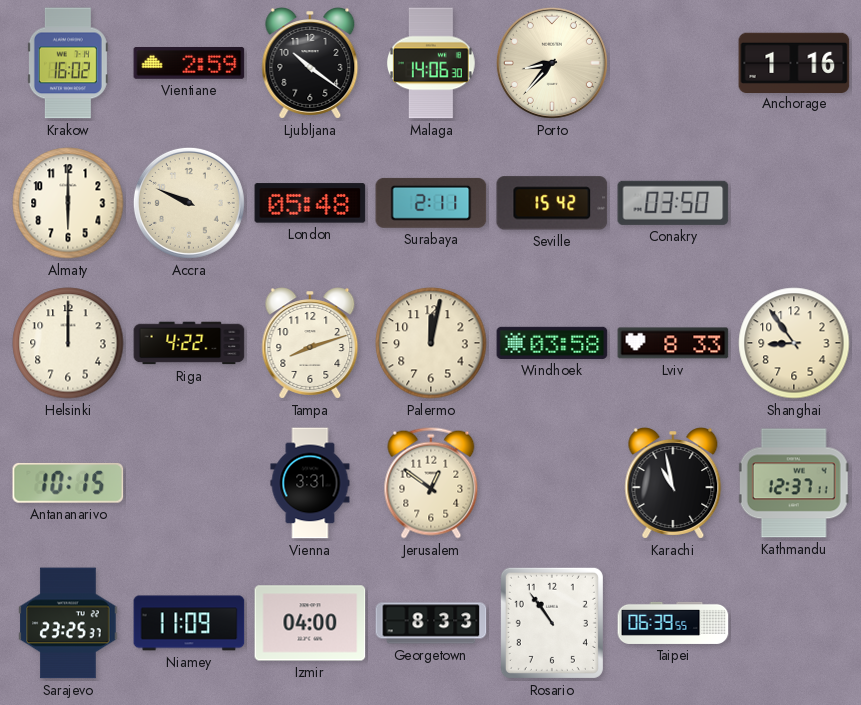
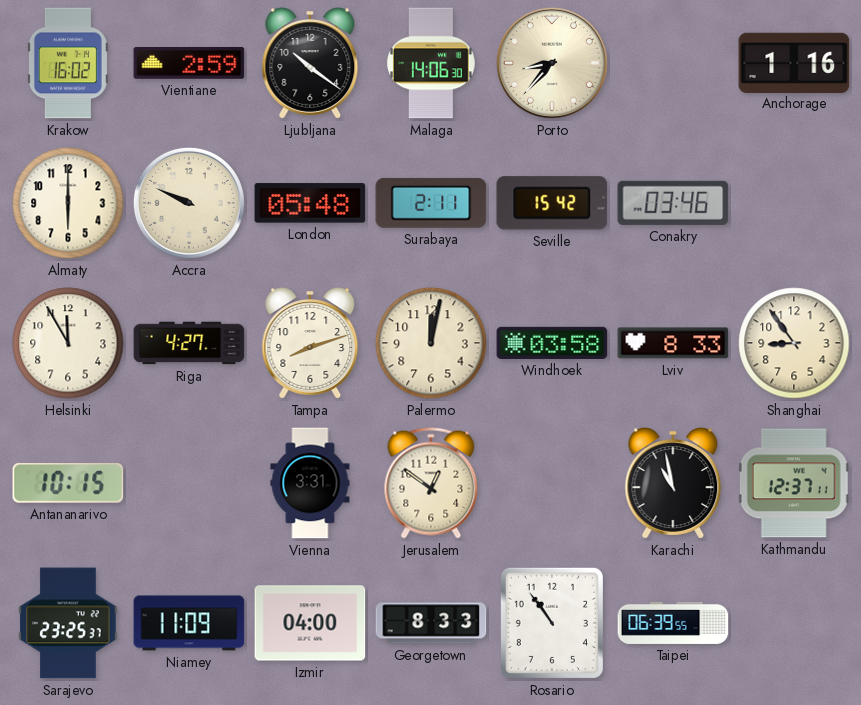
Conakry: 03:50 -> 03:46
Helsinki: 12:00 -> 11:55
Riga: 4:22 -> 4:27
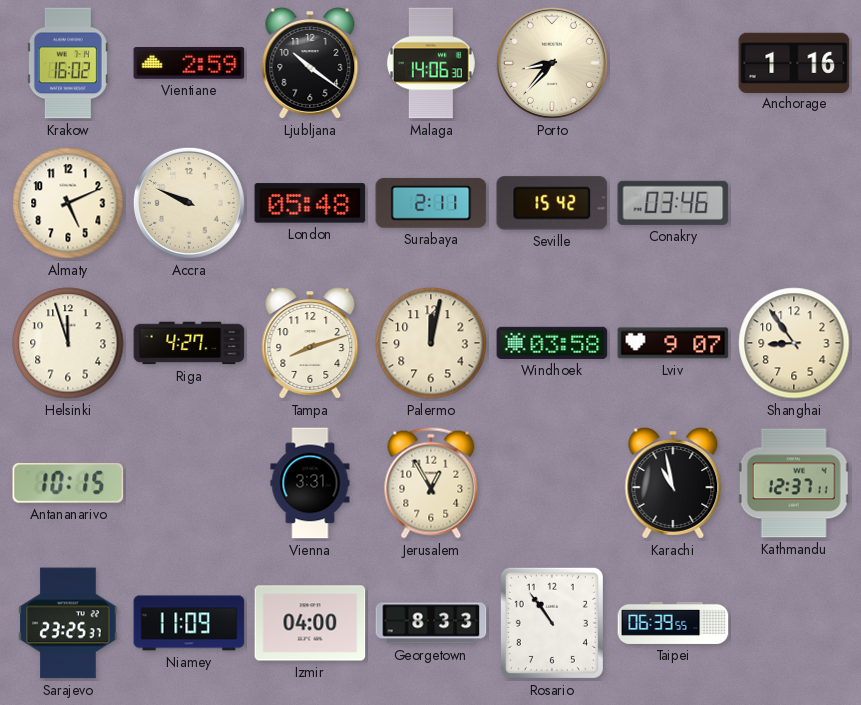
Almaty: 6:00 -> 5:11
Helsinki: 11:55 -> 11:57
Lviv: 8:33 -> 9:07
Jerusalem: 12:51 -> 12:55
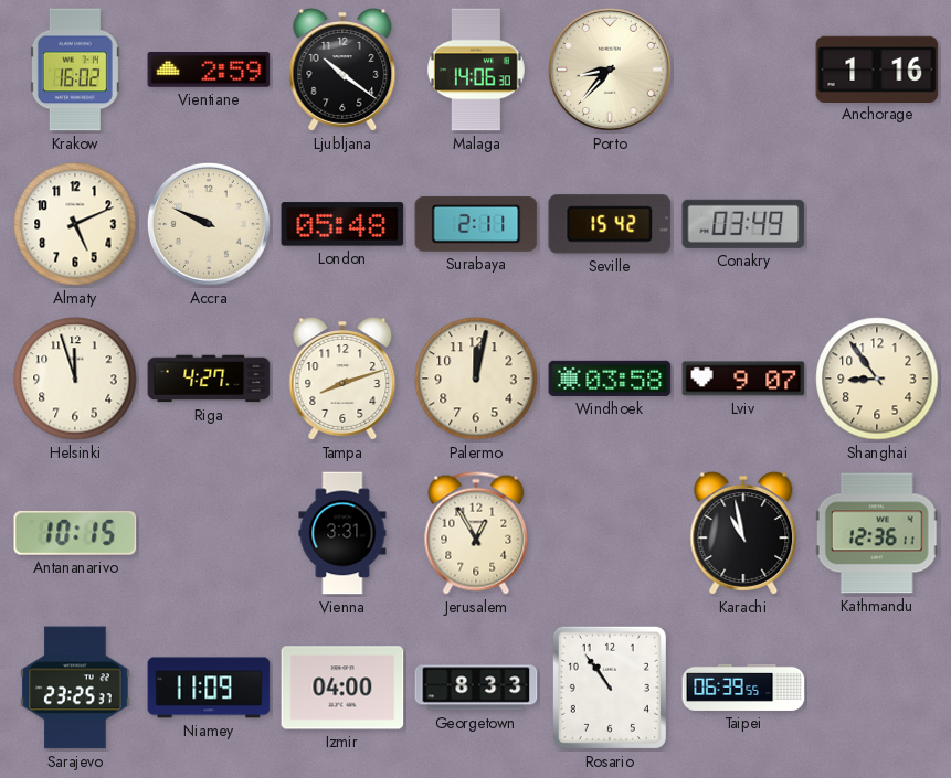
Conakry: 03:46 -> 03:49
Kathmandu: 12:37 -> 12:36
